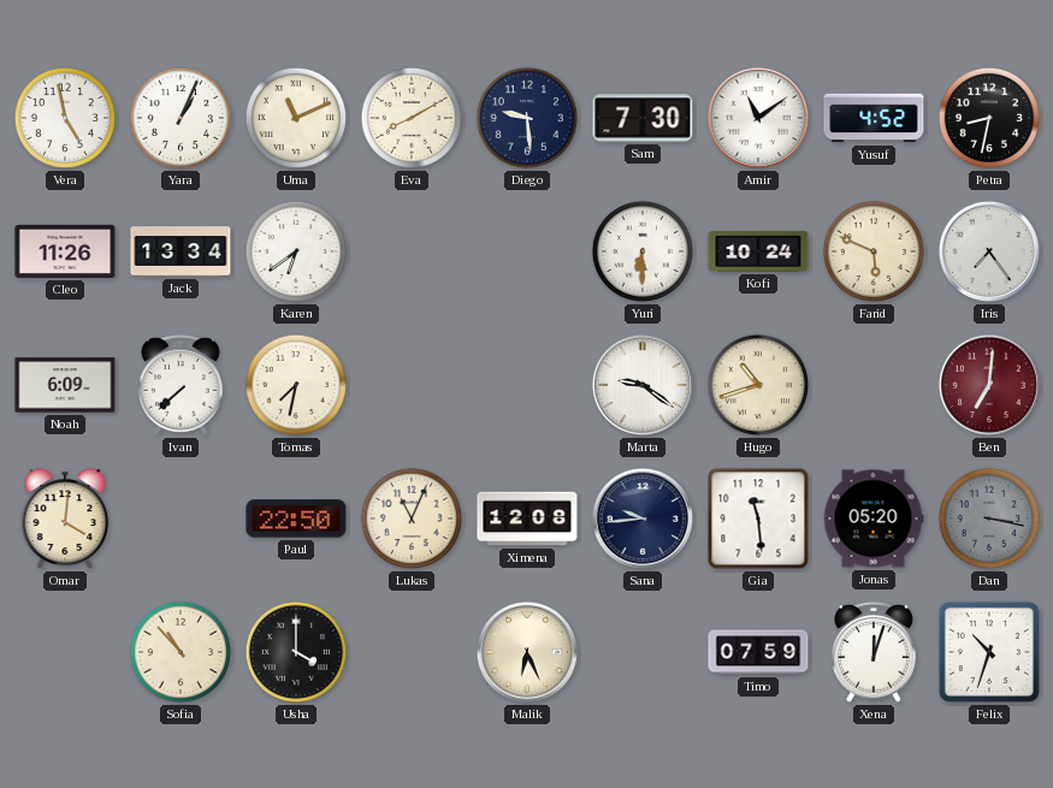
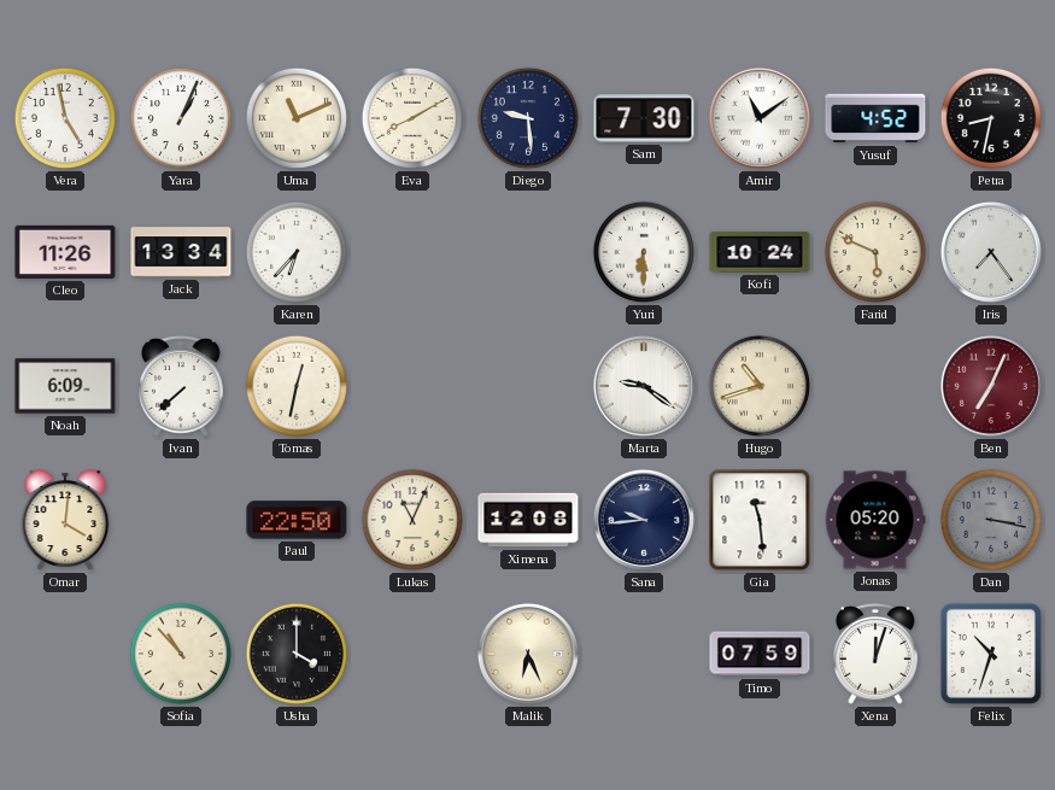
Karen: 6:39 -> 6:37
Tomas: 7:32 -> 12:32
Ben: 7:01 -> 7:04
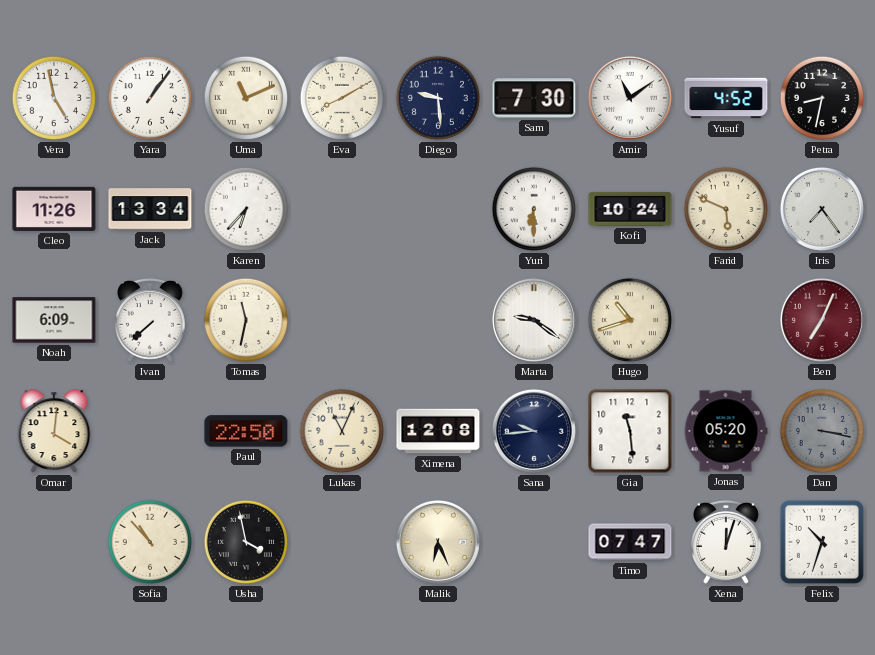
Yara: 1:04 -> 1:06
Tomas: 12:32 -> 11:32
Usha: 4:00 -> 3:58
Timo: 07:59 -> 07:47
